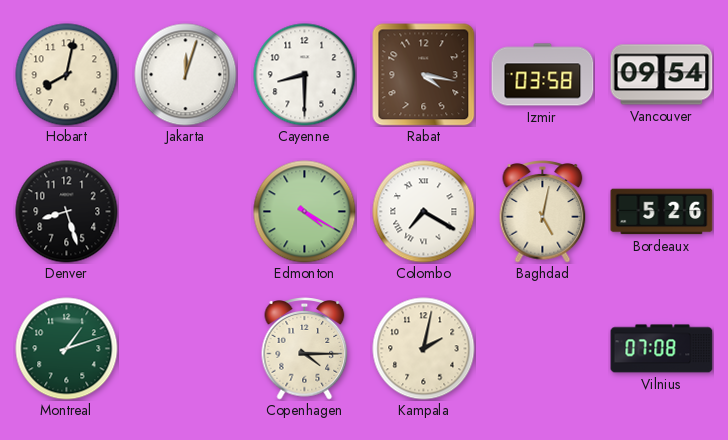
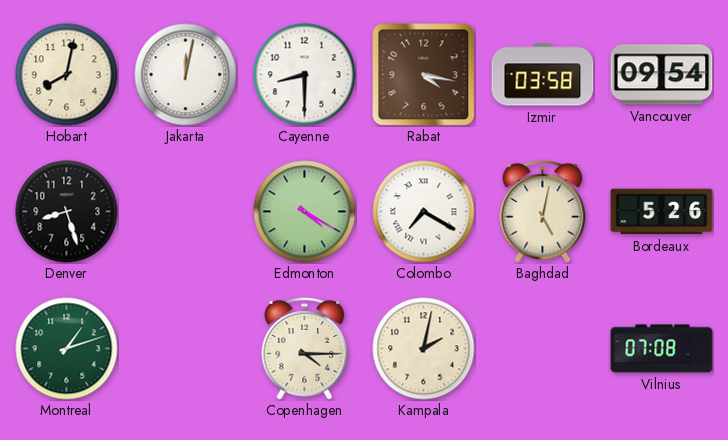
Jakarta: 12:03 -> 12:02
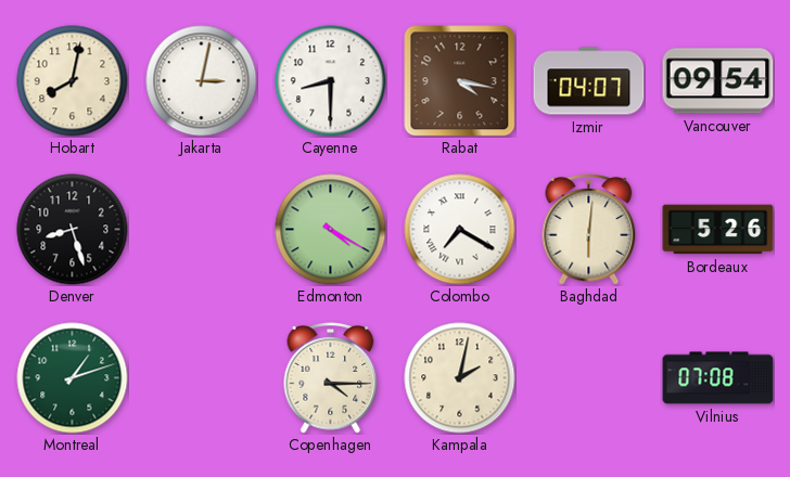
Jakarta: 12:02 -> 3:02
Izmir: 03:58 -> 04:07
Baghdad: 5:02 -> 6:01
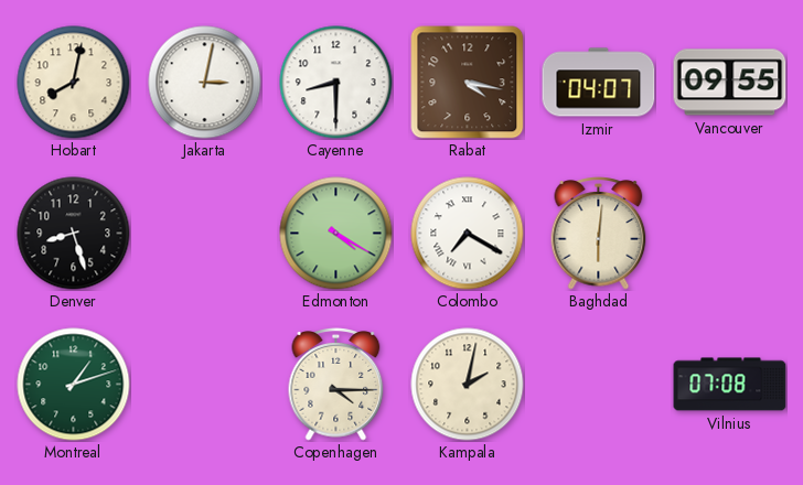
Vancouver: 09:54 -> 09:55
Bordeaux: 5:26 -> none
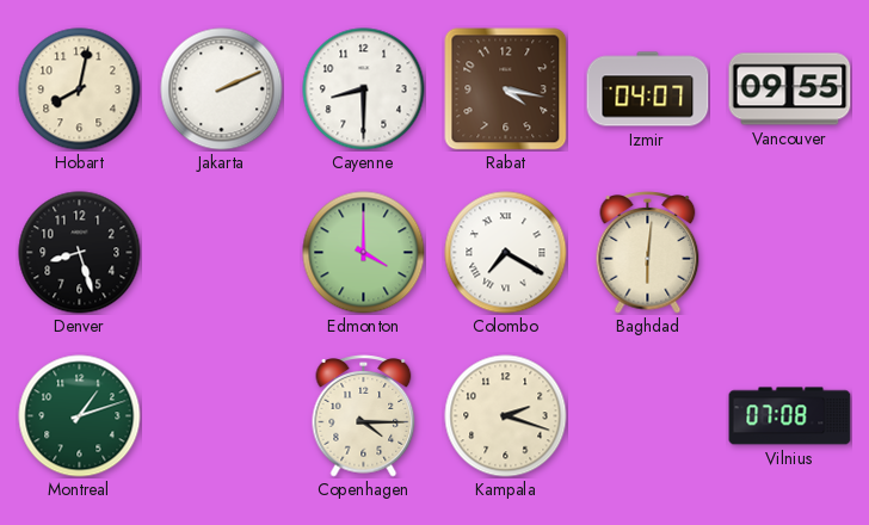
Jakarta: 3:02 -> 2:11
Edmonton: 4:20 -> 4:00
Kampala: 2:02 -> 2:18
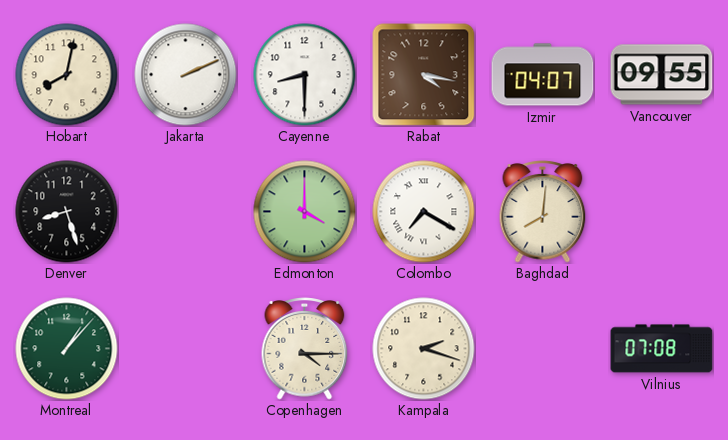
Baghdad: 6:01 -> 8:01
Montreal: 1:12 -> 1:07
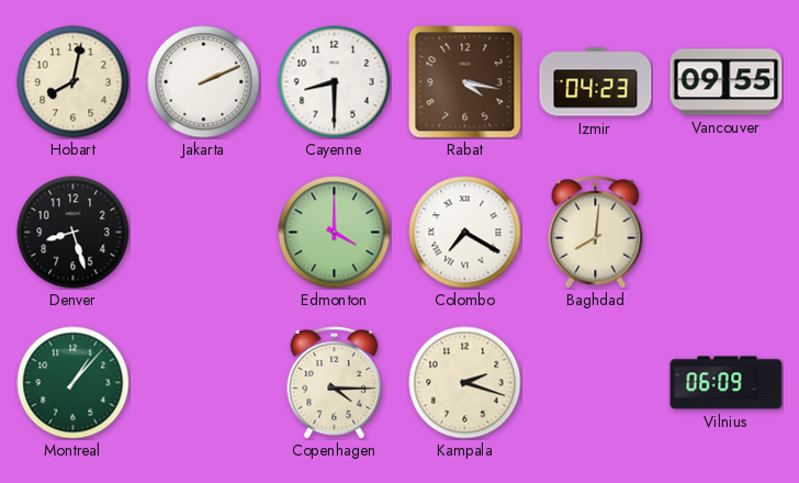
Izmir: 04:07 -> 04:23
Vilnius: 07:08 -> 06:09
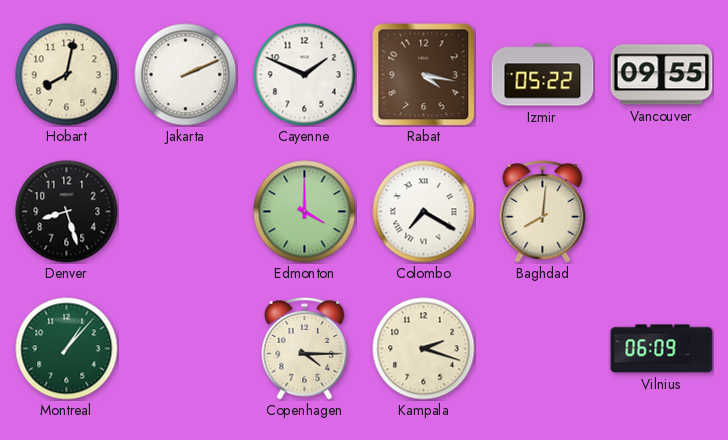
Cayenne: 8:30 -> 1:49
Izmir: 04:23 -> 05:22
